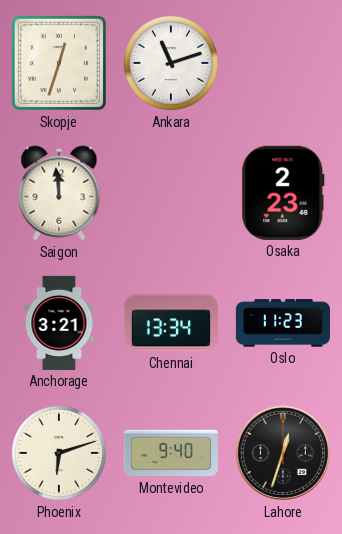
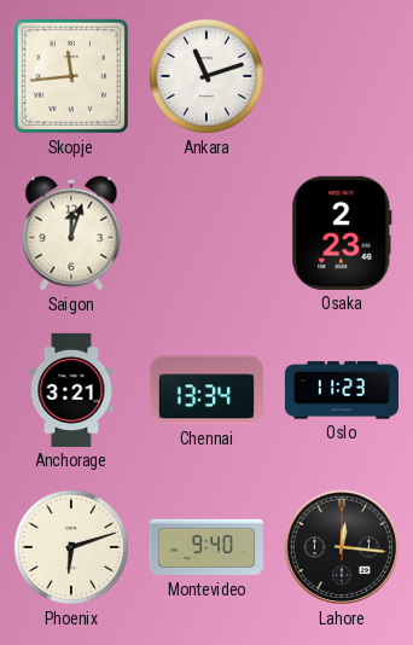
Skopje: 12:33 -> 11:44
Saigon: 11:59 -> 12:03
Lahore: 12:33 -> 12:16
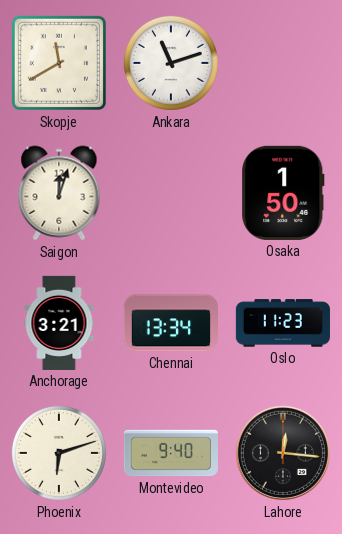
Skopje: 11:44 -> 11:40
Osaka: 2:23 -> 1:50
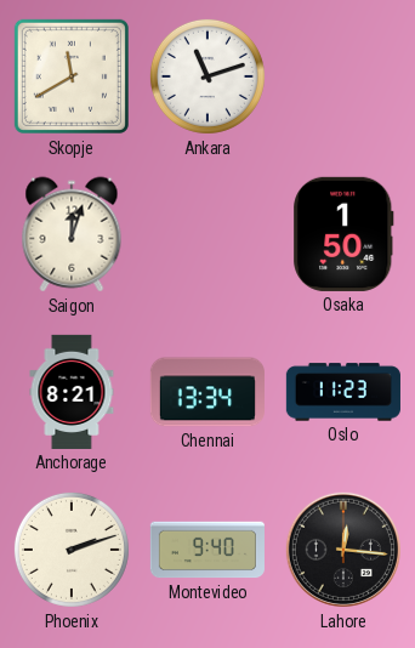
Anchorage: 3:21 -> 8:21
Phoenix: 6:12 -> 2:12
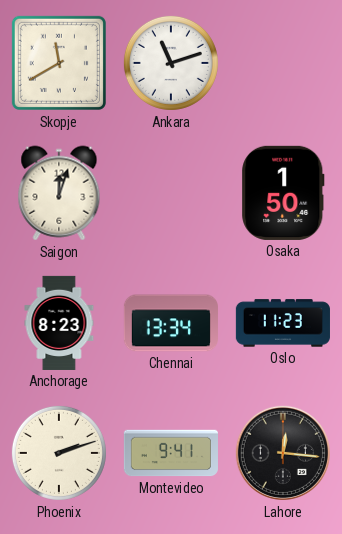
Anchorage: 8:21 -> 8:23
Montevideo: 9:40 -> 9:41
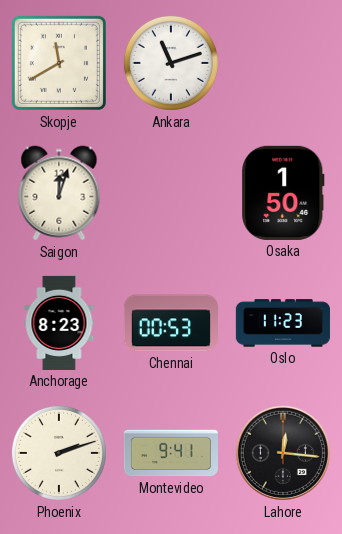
Chennai: 13:34 -> 00:53
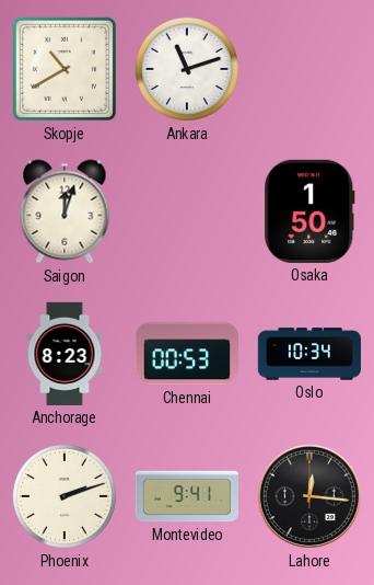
Skopje: 11:40 -> 10:40
Oslo: 11:23 -> 10:34
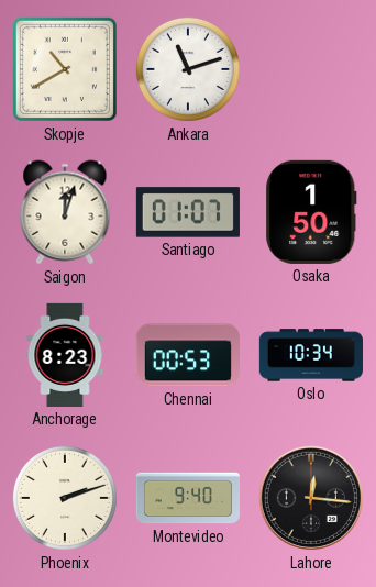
Santiago: none -> 01:07
Montevideo: 9:41 -> 9:40
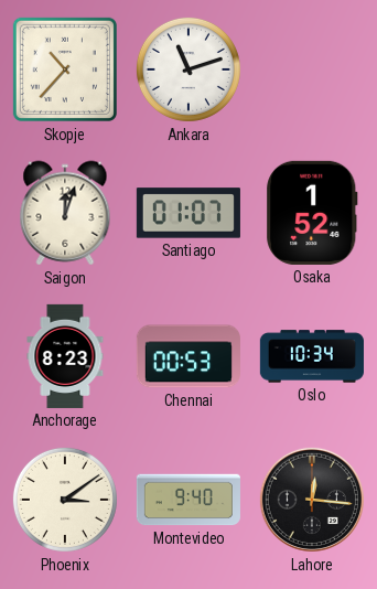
Skopje: 10:40 -> 10:37
Osaka: 1:50 -> 1:52
Phoenix: 2:12 -> 3:09
